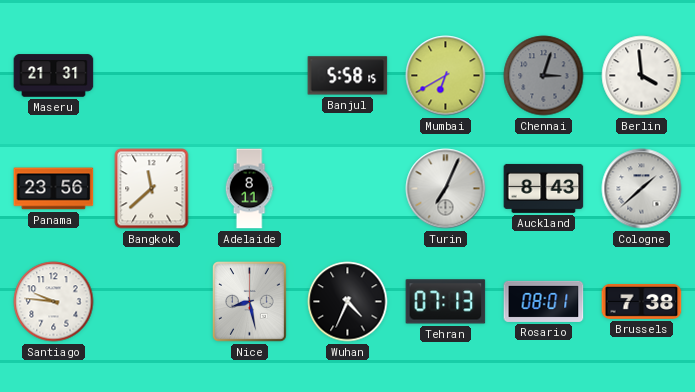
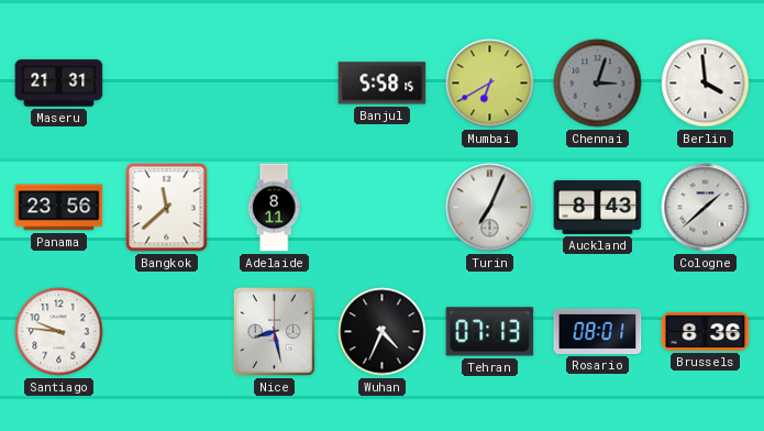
Brussels: 7:38 -> 8:36
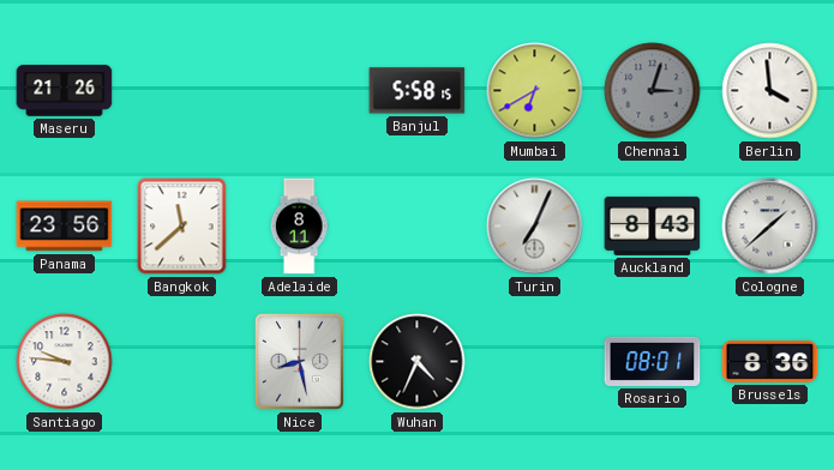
Maseru: 21:31 -> 21:26
Tehran: 07:13 -> none
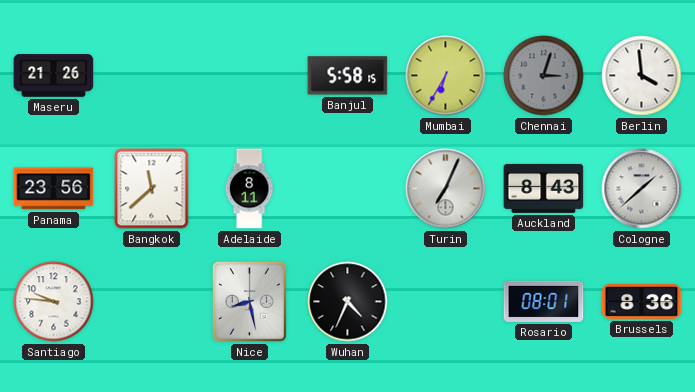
Mumbai: 6:40 -> 6:35
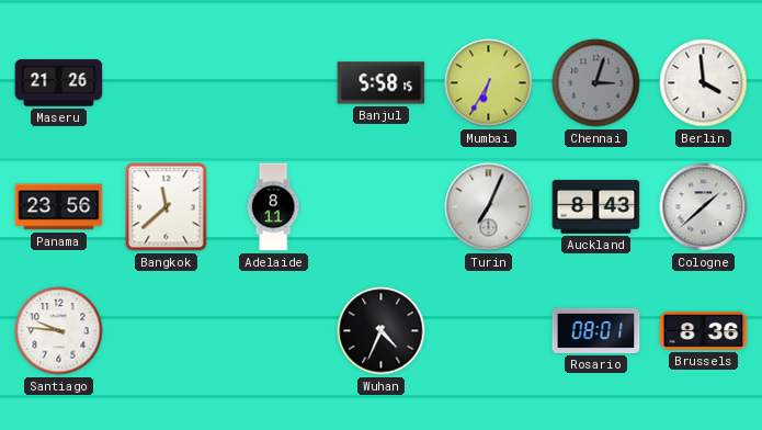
Nice: 8:28 -> none
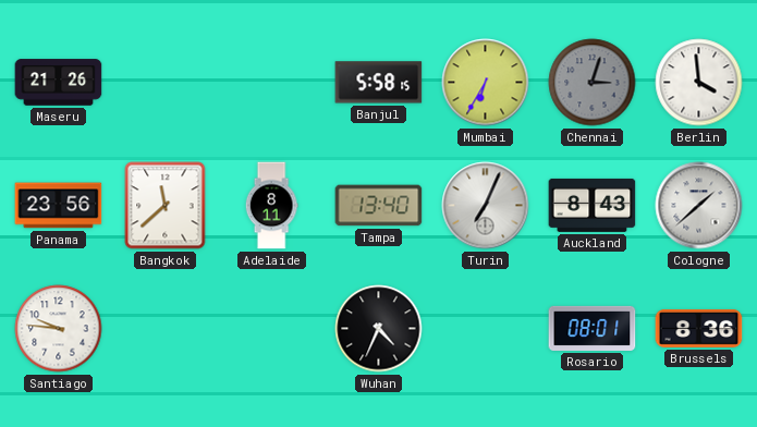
Tampa: none -> 13:40
